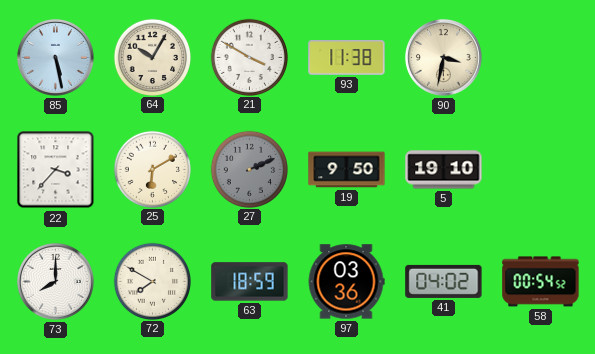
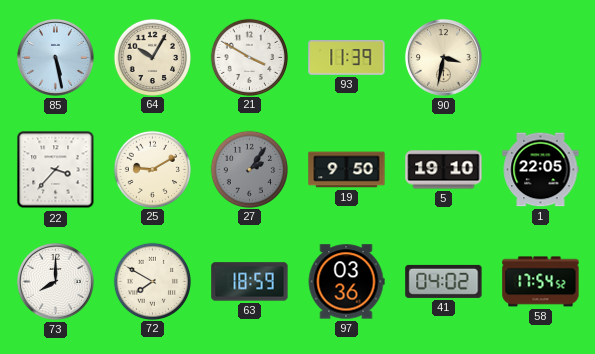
93: 11:38 -> 11:39
25: 6:10 -> 9:10
27: 2:11 -> 2:06
1: none -> 22:05
58: 00:54 -> 17:54
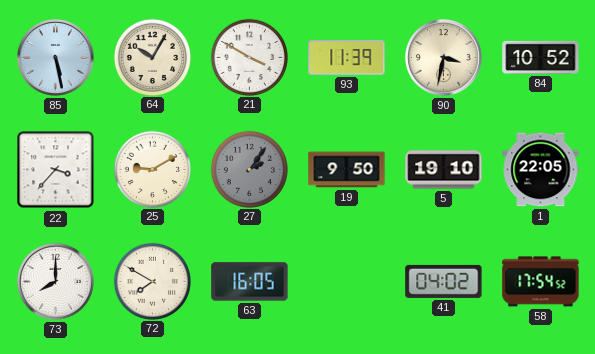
84: none -> 10:52
63: 18:59 -> 16:05
97: 03:36 -> none
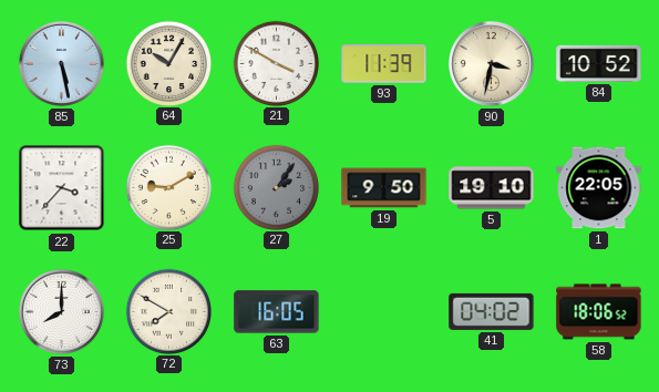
58: 17:54 -> 18:06
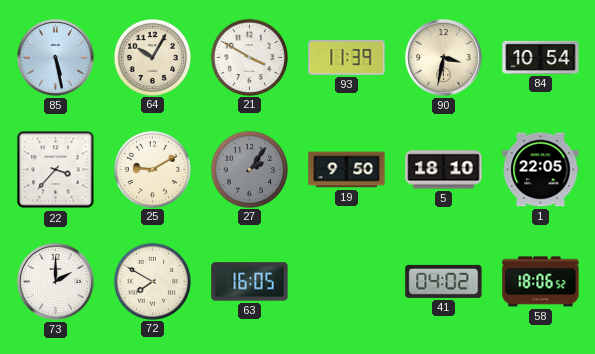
84: 10:52 -> 10:54
5: 19:10 -> 18:10
73: 8:00 -> 2:00
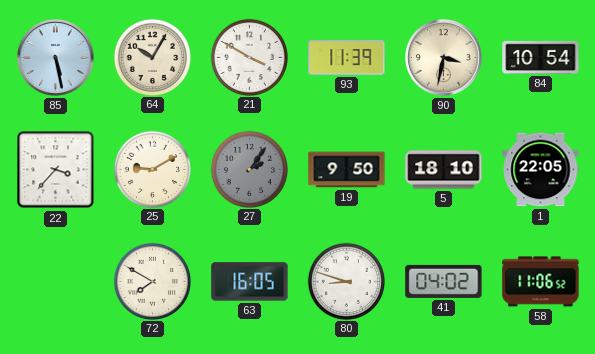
73: 2:00 -> none
80: none -> 8:48
58: 18:06 -> 11:06
